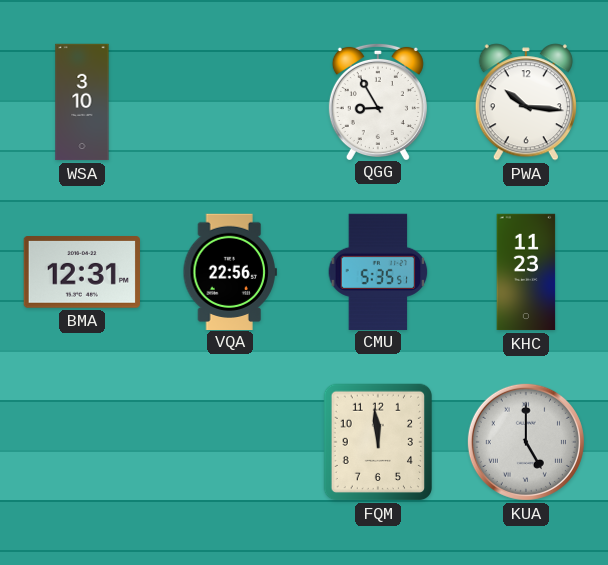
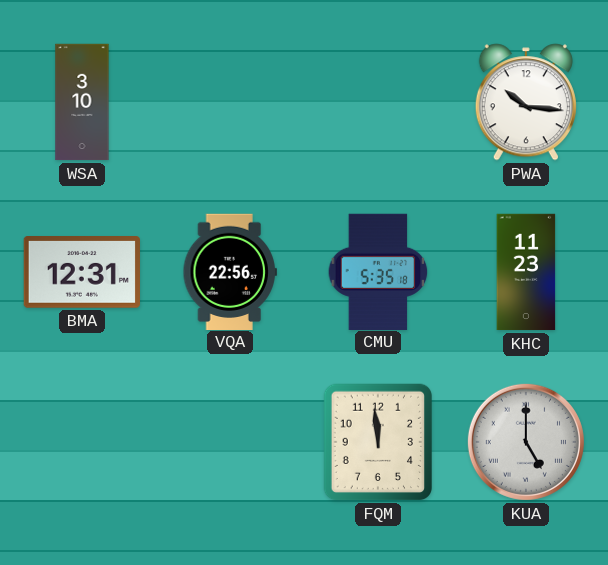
QGG: 8:55 -> none
CMU: 5:35:51 -> 5:35:18
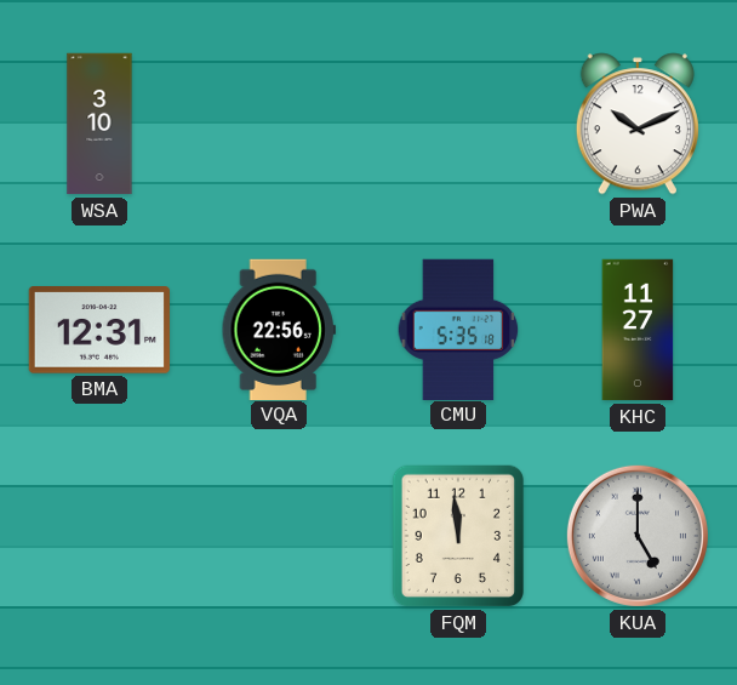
PWA: 10:16 -> 10:11
KHC: 11:23 -> 11:27
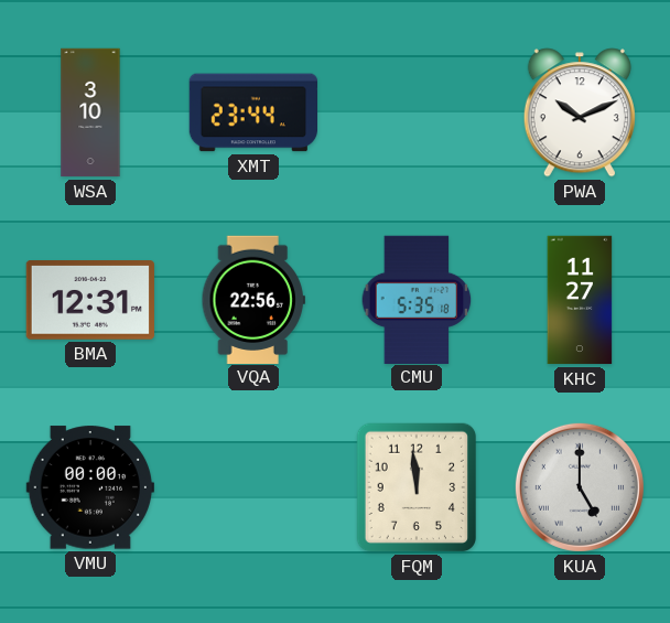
XMT: none -> 23:44
VMU: none -> 00:00
